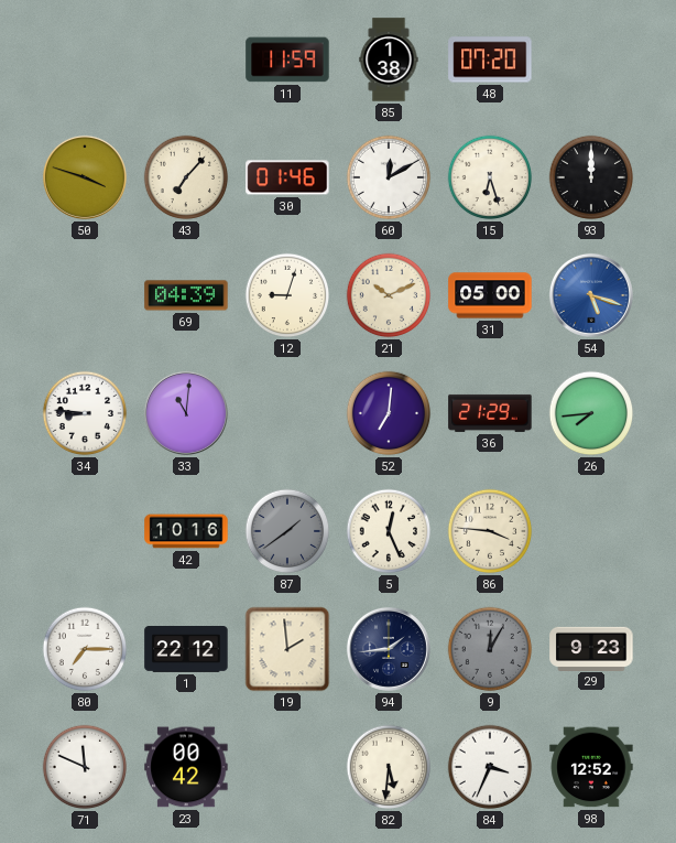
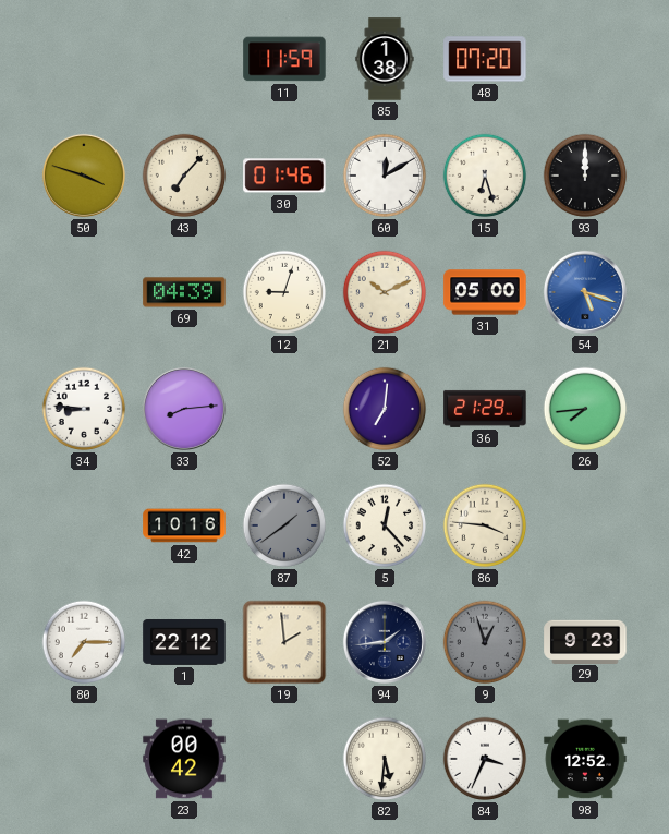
33: 11:01 -> 8:14
5: 12:26 -> 12:23
9: 12:05 -> 12:57
71: 11:49 -> none
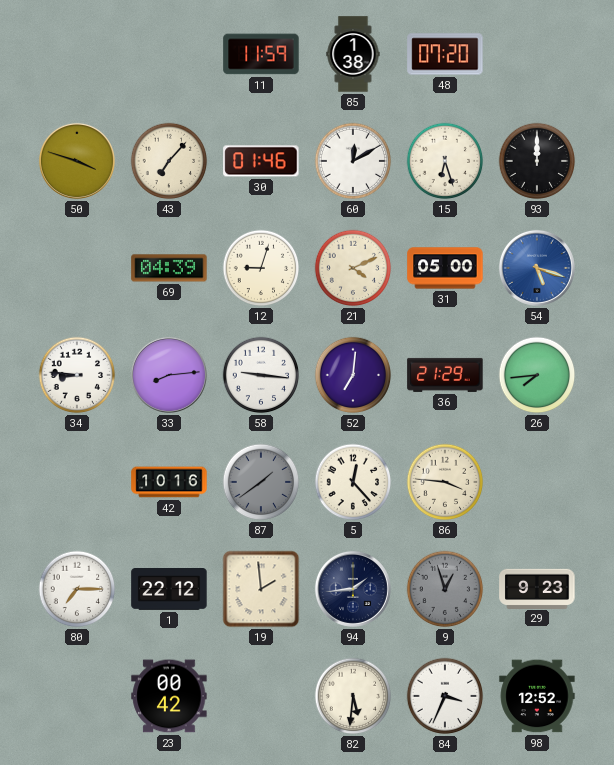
21: 10:11 -> 4:11
58: none -> 9:16
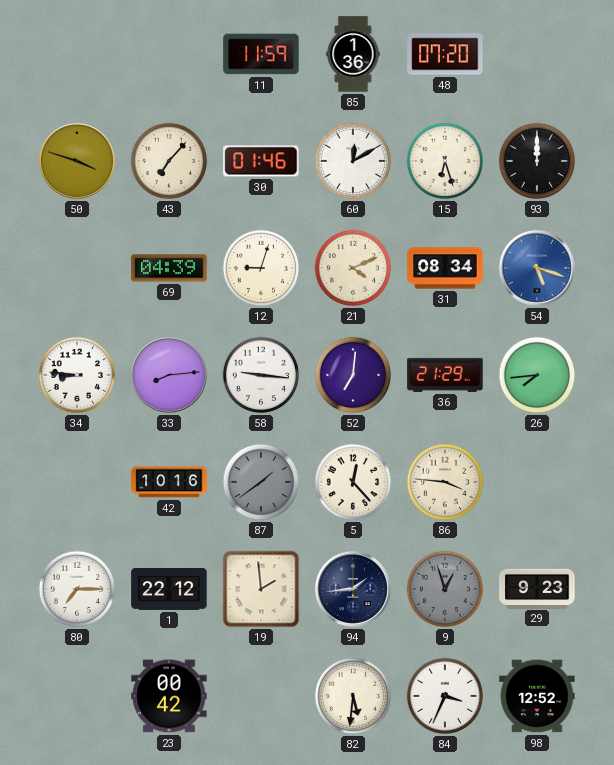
85: 1:38 -> 1:36
31: 05:00 -> 08:34
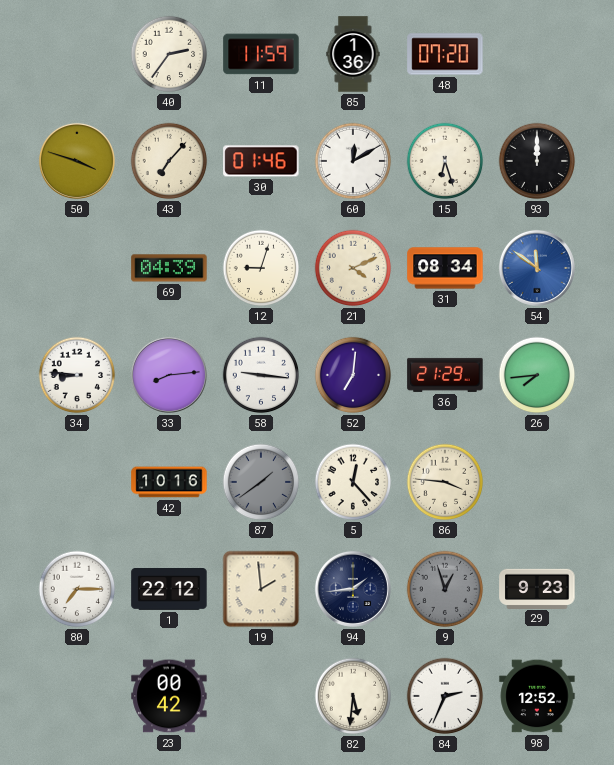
40: none -> 2:36
54: 5:18 -> 11:51
84: 3:34 -> 2:34
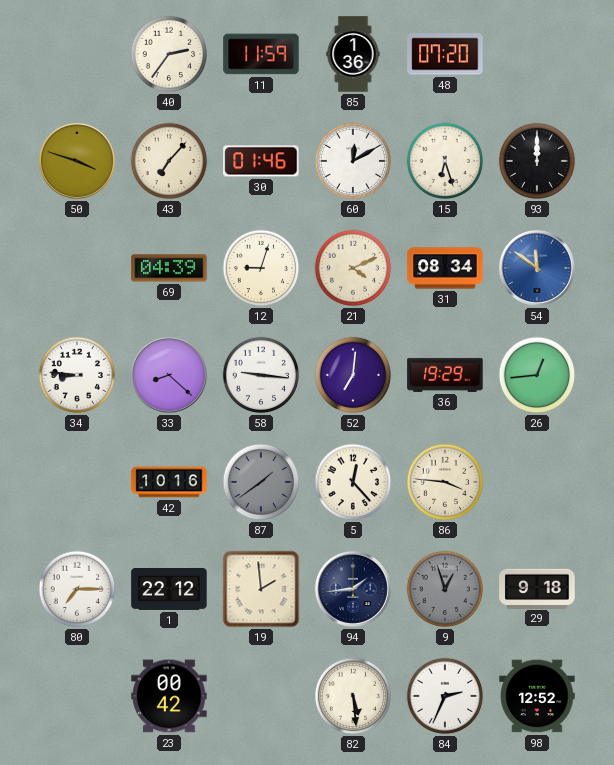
33: 8:14 -> 8:22
36: 21:29 -> 19:29
26: 7:44 -> 12:44
29: 9:23 -> 9:18
82: 5:31 -> 5:29
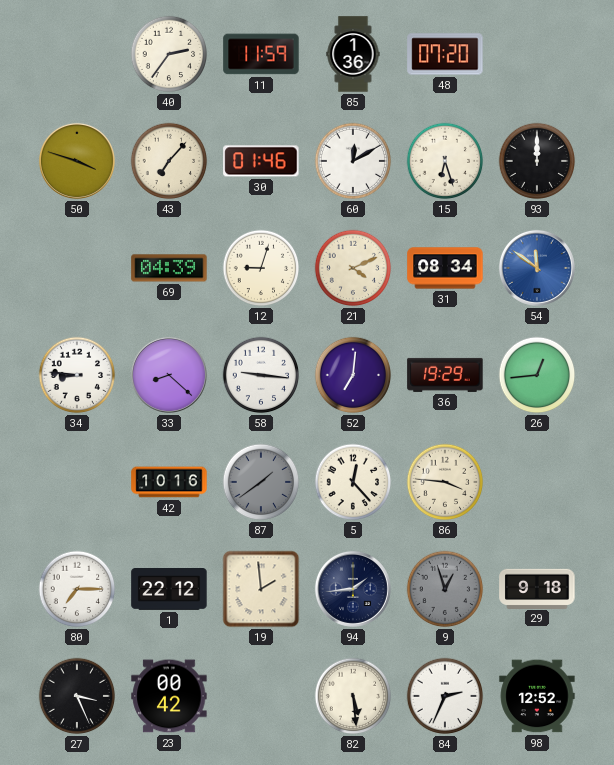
27: none -> 3:26
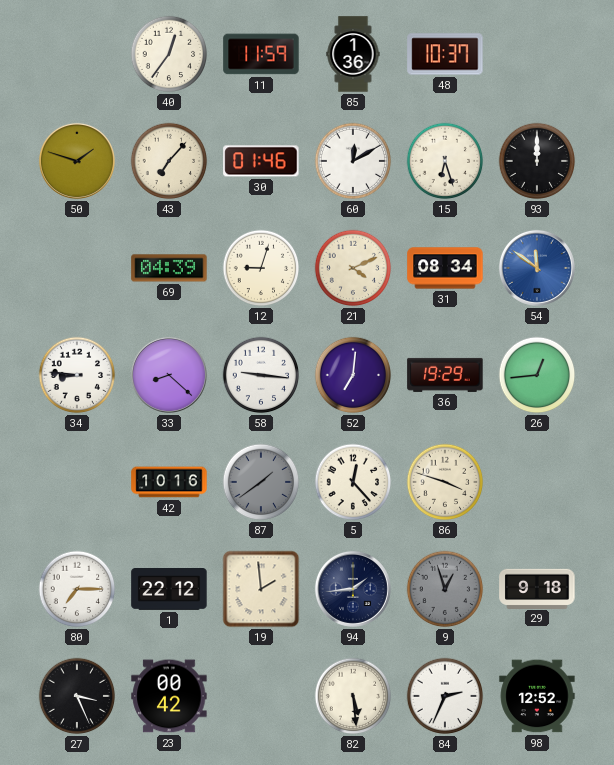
40: 2:36 -> 12:36
48: 07:20 -> 10:37
50: 3:48 -> 1:48
86: 3:46 -> 3:48
